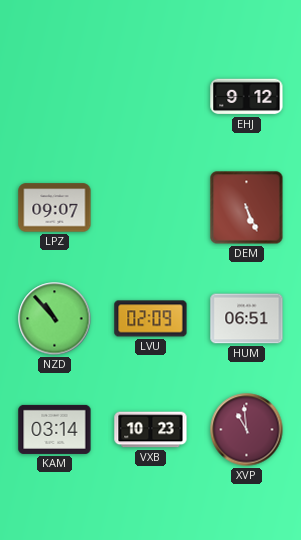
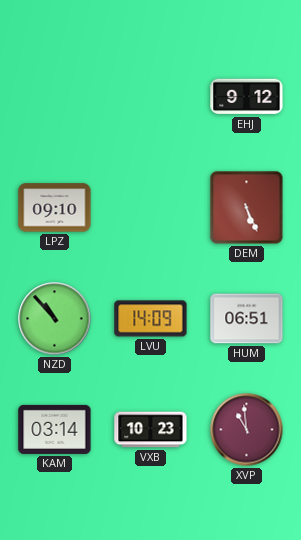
LPZ: 09:07 -> 09:10
LVU: 02:09 -> 14:09
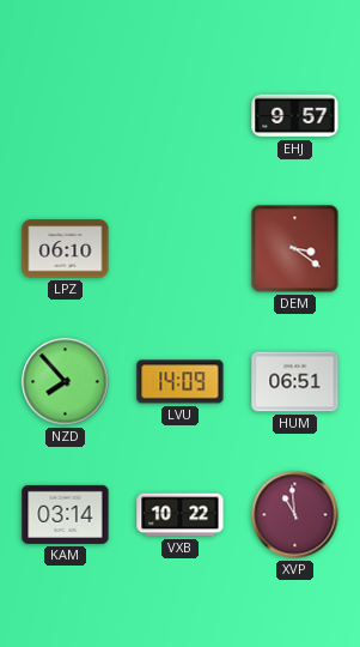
EHJ: 9:12 -> 9:57
LPZ: 09:10 -> 06:10
DEM: 5:26 -> 3:21
NZD: 10:53 -> 7:53
VXB: 10:23 -> 10:22
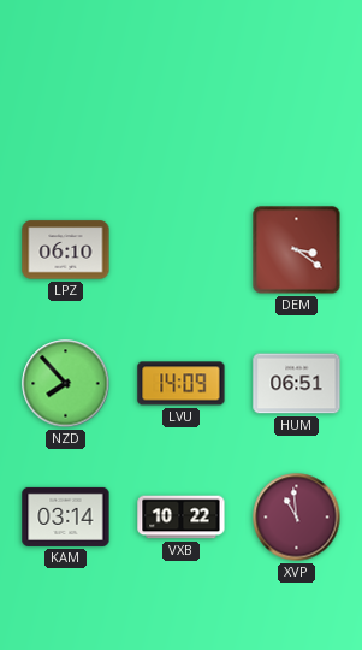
EHJ: 9:57 -> none
